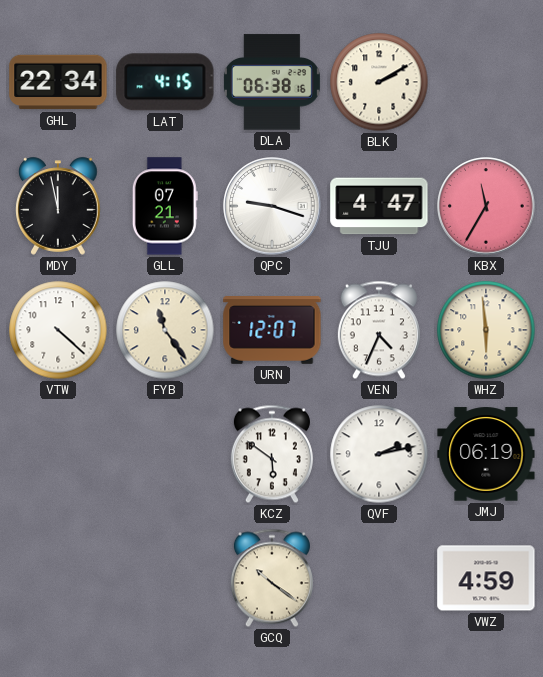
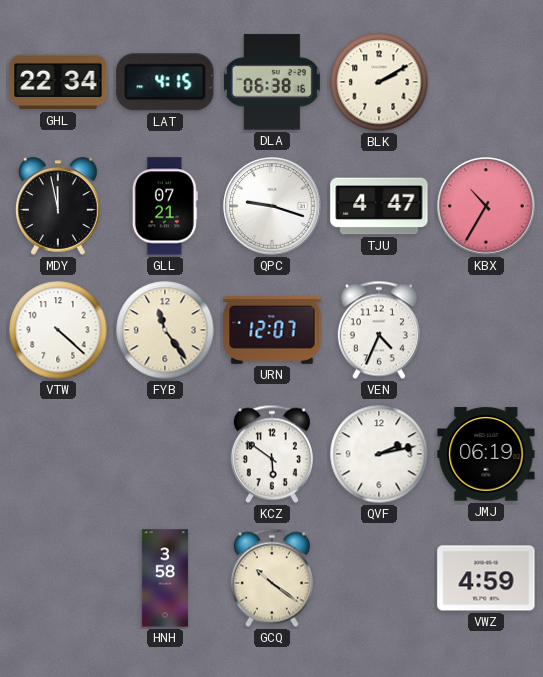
KBX: 11:35 -> 10:35
WHZ: 5:59 -> none
HNH: none -> 3:58
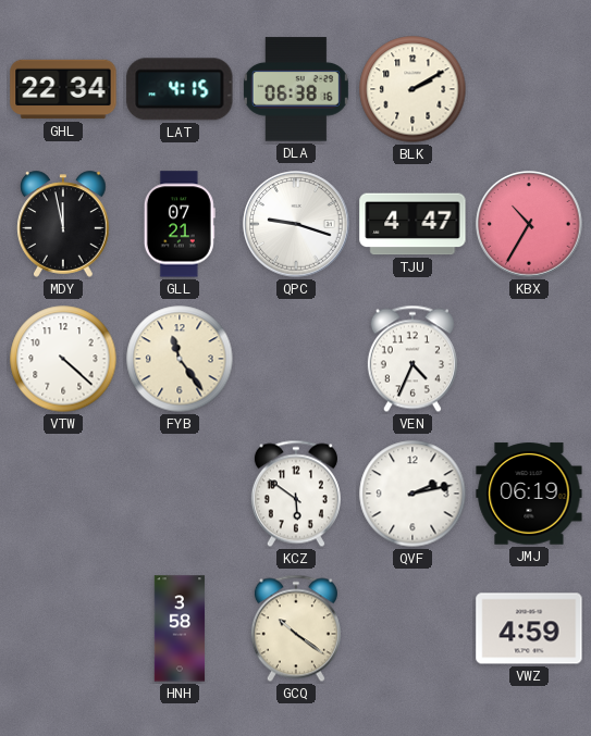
URN: 12:07 -> none
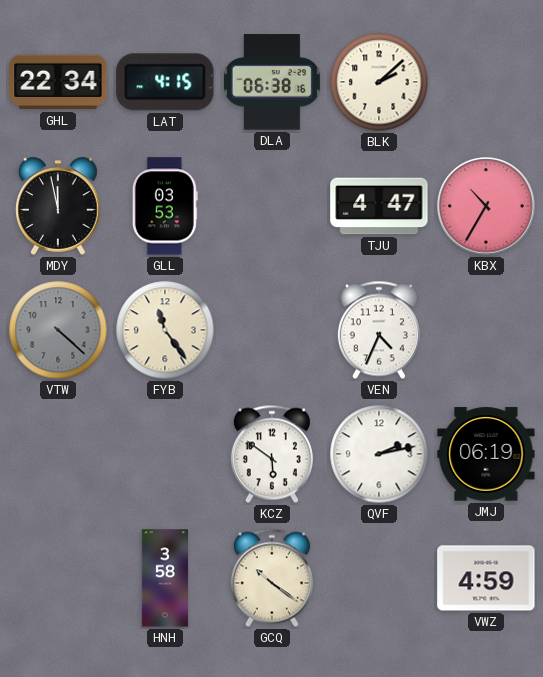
BLK: 2:10 -> 2:08
GLL: 07:21 -> 03:53
QPC: 9:18 -> none
VTW dial: white -> grey
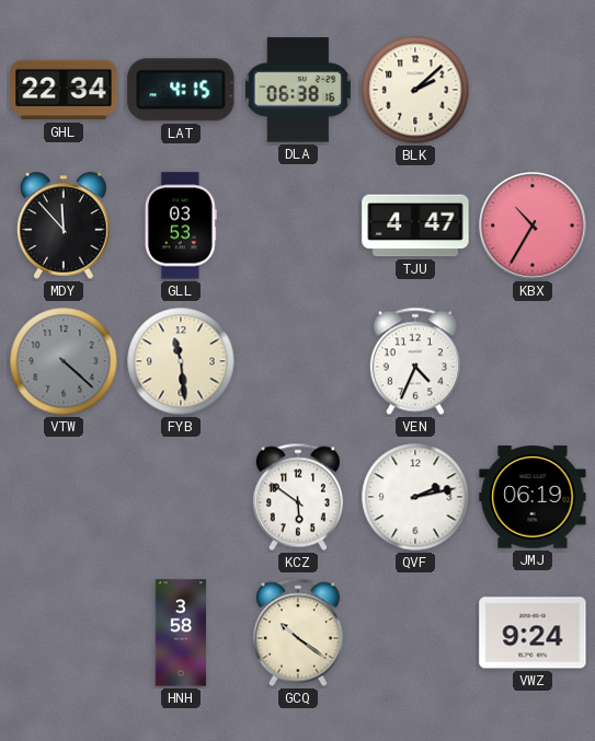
MDY: 11:58 -> 11:53
FYB: 11:24 -> 11:29
VWZ: 4:59 -> 9:24
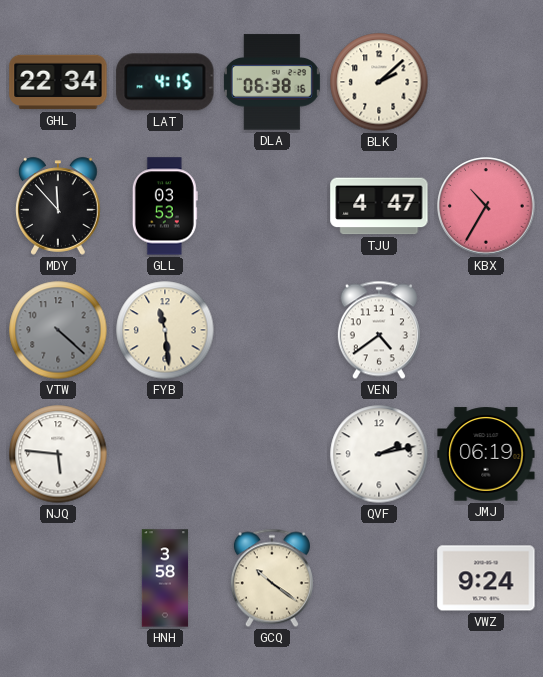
VEN: 4:34 -> 4:39
NJQ: none -> 5:46
KCZ: 5:51 -> none
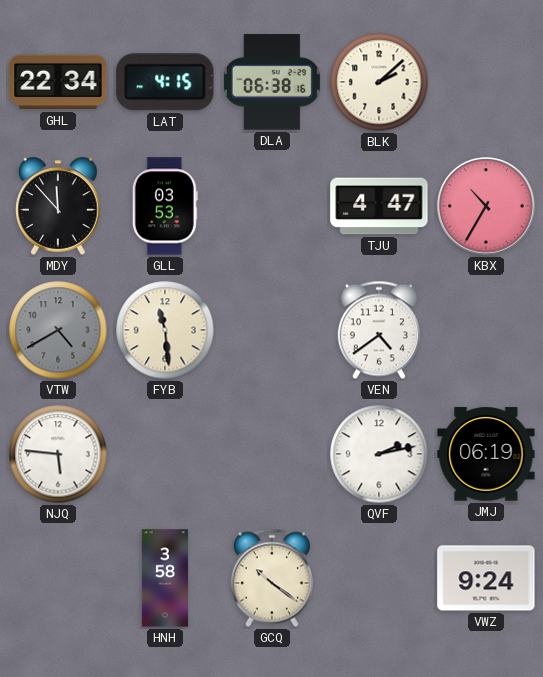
VTW: 4:22 -> 4:40
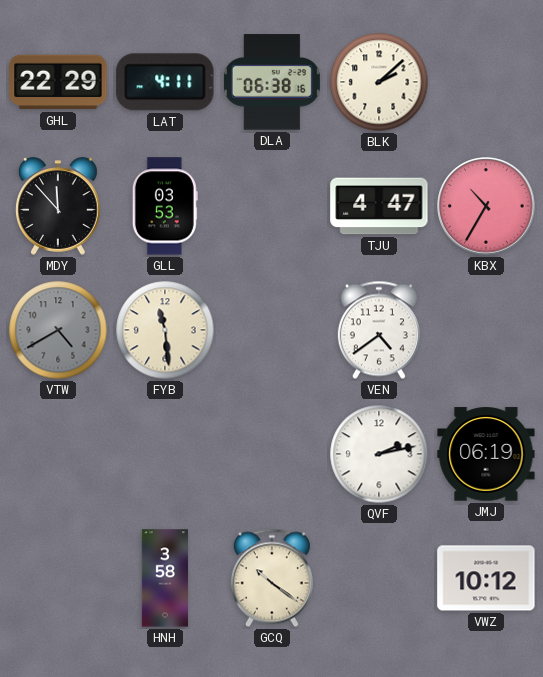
GHL: 22:34 -> 22:29
LAT: 4:15 -> 4:11
NJQ: 5:46 -> none
VWZ: 9:24 -> 10:12
